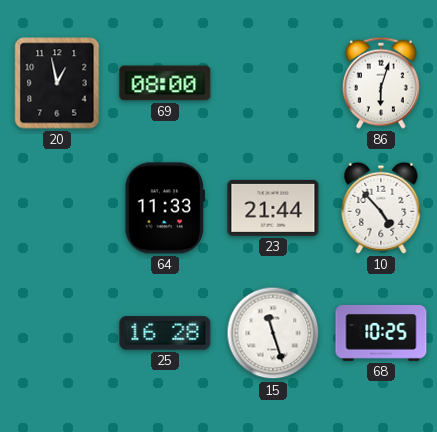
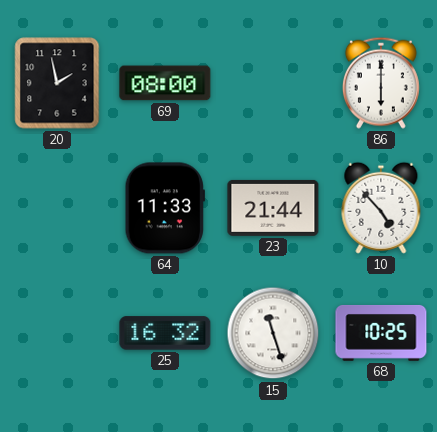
20: 12:58 -> 1:58
86: 6:03 -> 6:00
25: 16:28 -> 16:32
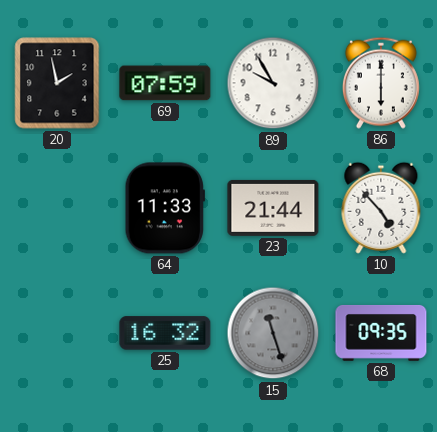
69: 08:00 -> 07:59
89: none -> 9:55
15 dial: white -> grey
68: 10:25 -> 09:35
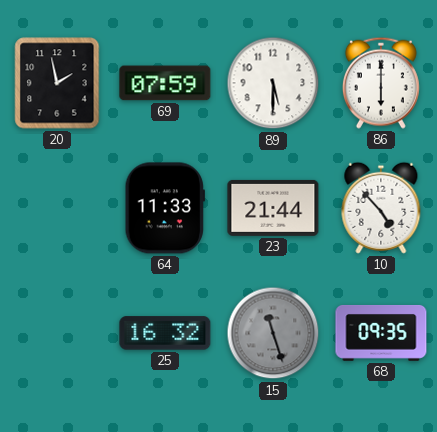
89: 9:55 -> 5:30
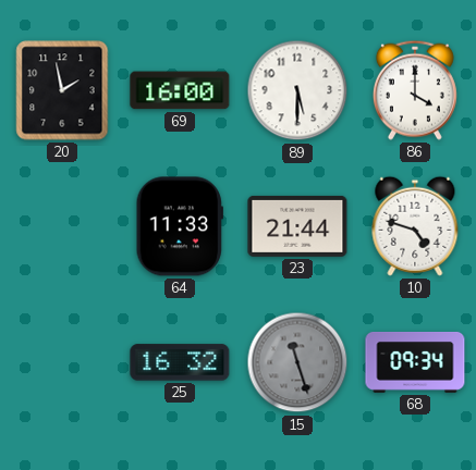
69: 07:59 -> 16:00
86: 6:00 -> 4:00
10: 4:53 -> 4:48
68: 09:35 -> 09:34
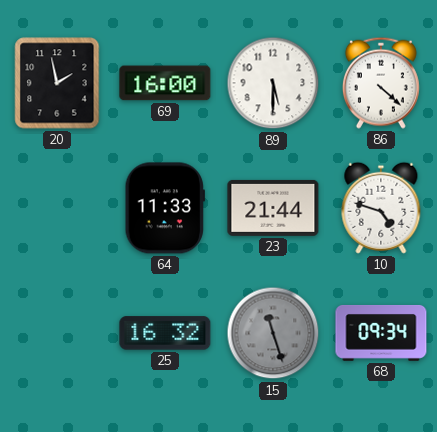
86: 4:00 -> 4:22
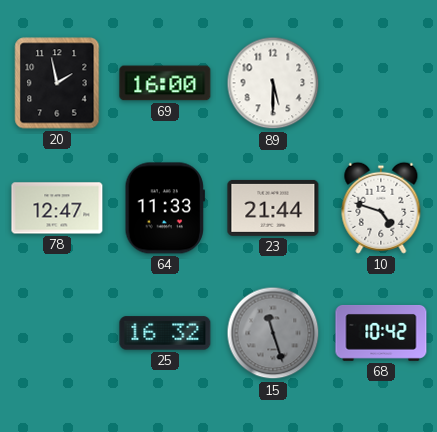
86: 4:22 -> none
78: none -> 12:47
68: 09:34 -> 10:42
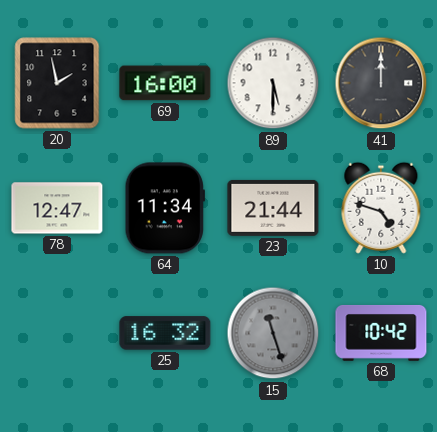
41: none -> 12:00
64: 11:33 -> 11:34
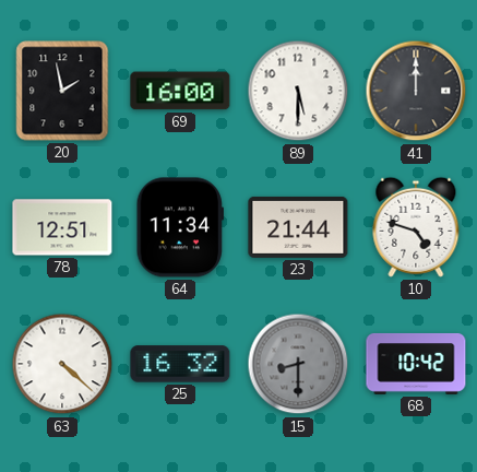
78: 12:47 -> 12:51
63: none -> 4:22
15: 11:27 -> 8:30
